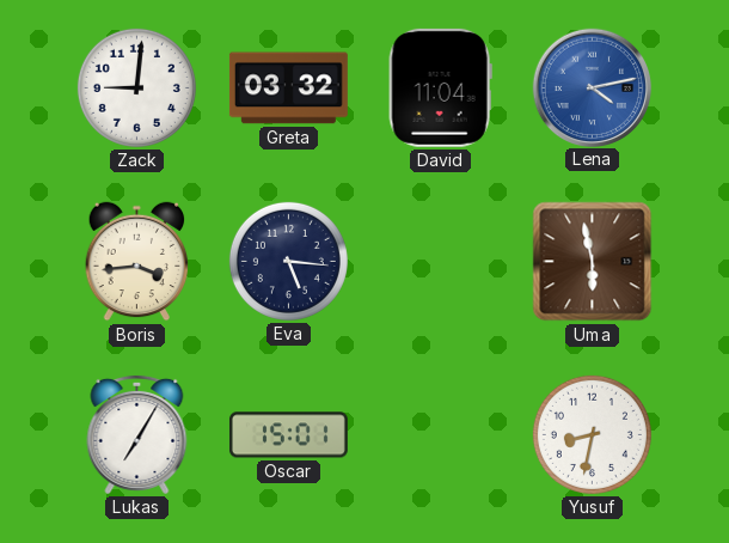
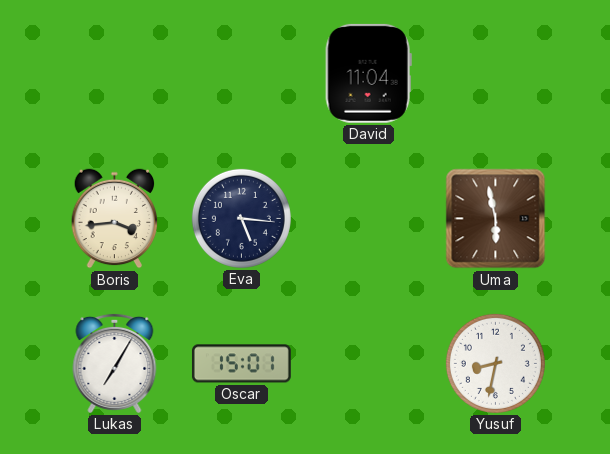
Zack: 9:01 -> none
Greta: 03:32 -> none
Lena: 4:13 -> none
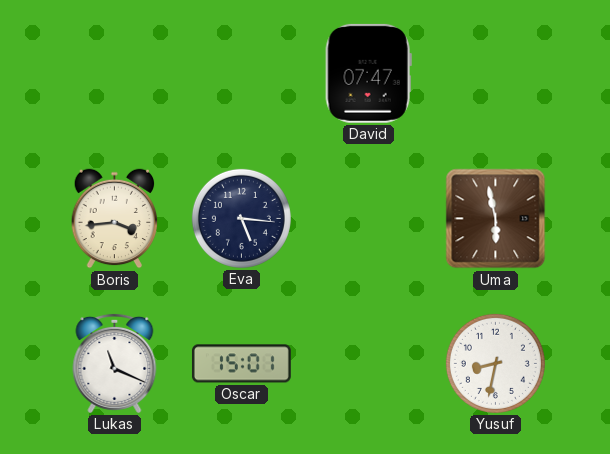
David: 11:04 -> 07:47
Lukas: 7:05 -> 11:19
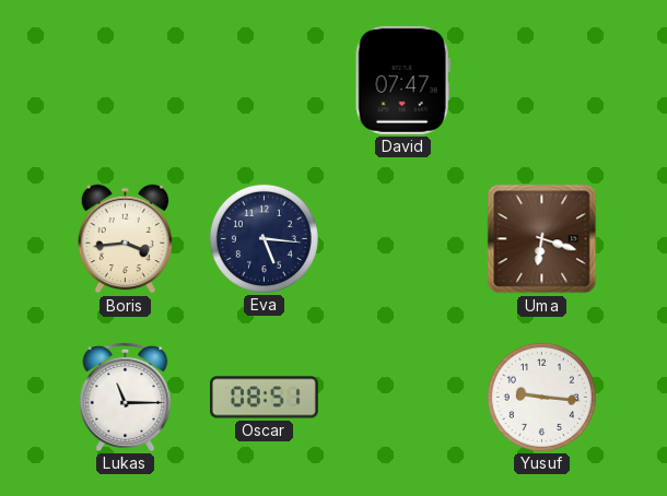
Uma: 5:58 -> 6:18
Lukas: 11:19 -> 11:15
Oscar: 15:01 -> 08:51
Yusuf: 8:32 -> 9:16
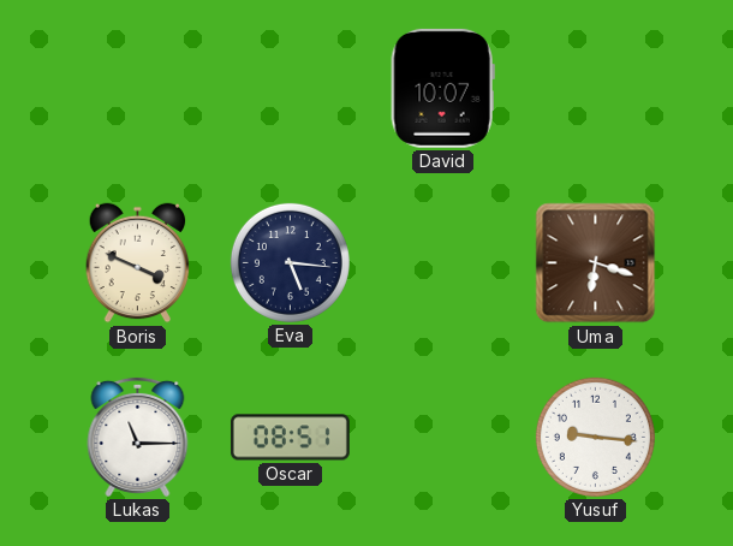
David: 07:47 -> 10:07
Boris: 3:44 -> 3:49
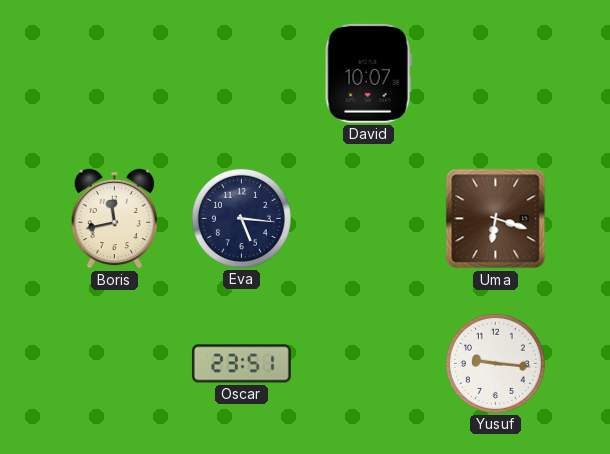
Boris: 3:49 -> 11:43
Lukas: 11:15 -> none
Oscar: 08:51 -> 23:51
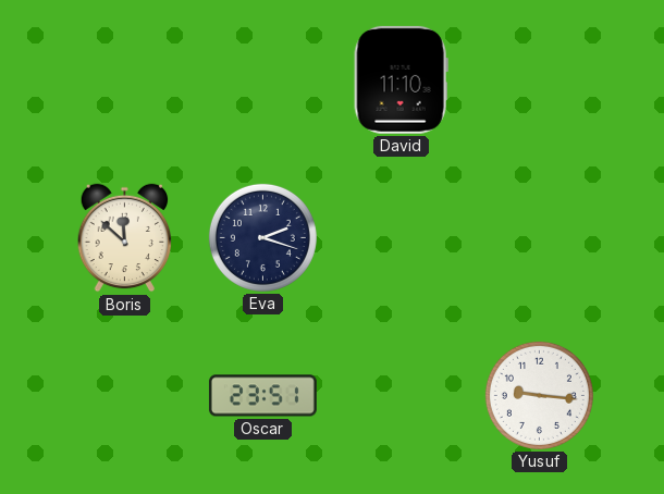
David: 10:07 -> 11:10
Boris: 11:43 -> 11:52
Eva: 5:16 -> 2:18
Uma: 6:18 -> none
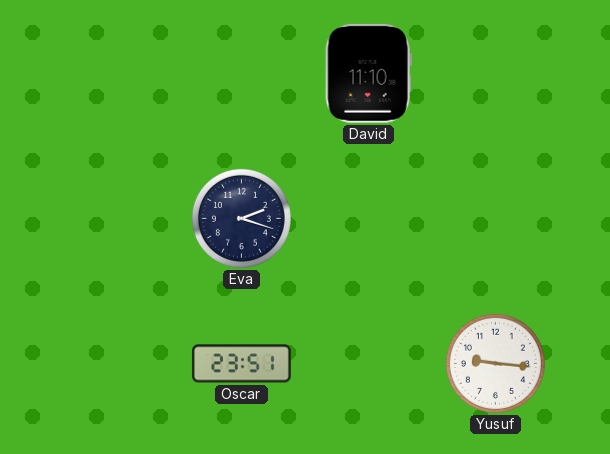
Boris: 11:52 -> none
